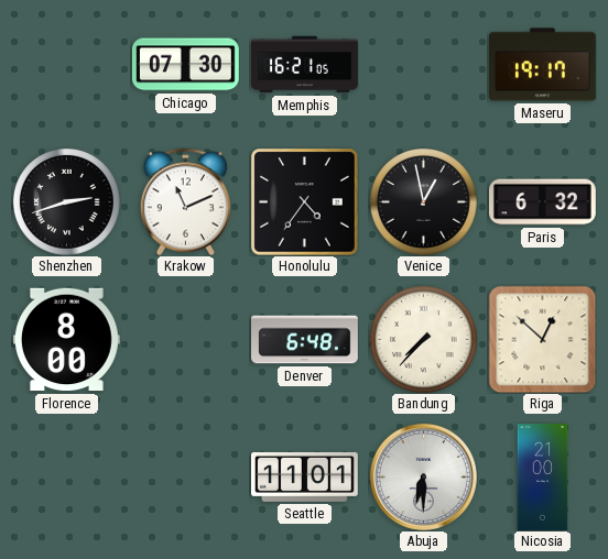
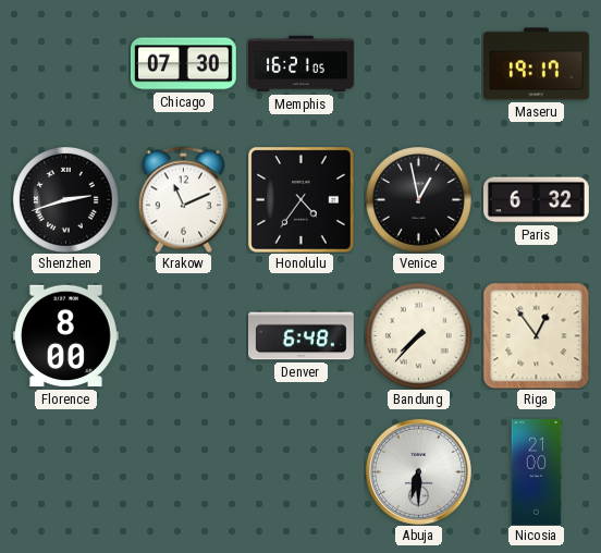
Riga: 12:52 -> 12:54
Seattle: 11:01 -> none
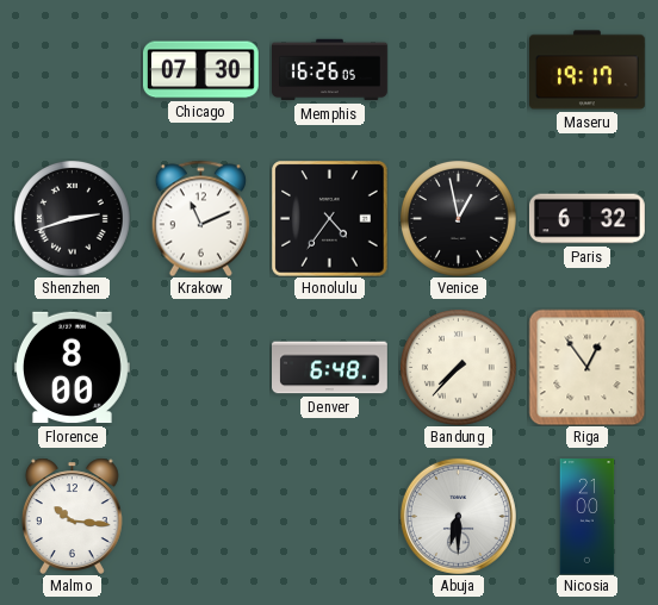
Memphis: 16:21 -> 16:26
Malmo: none -> 10:16
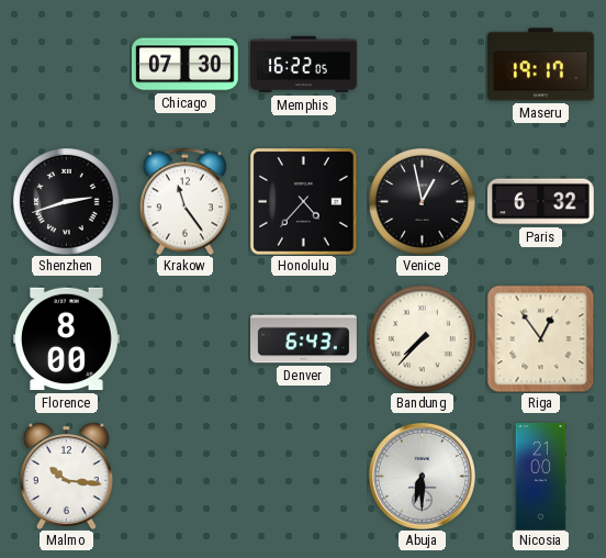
Memphis: 16:26 -> 16:22
Krakow: 11:11 -> 11:24
Honolulu: 4:36 -> 4:37
Denver: 6:48 -> 6:43
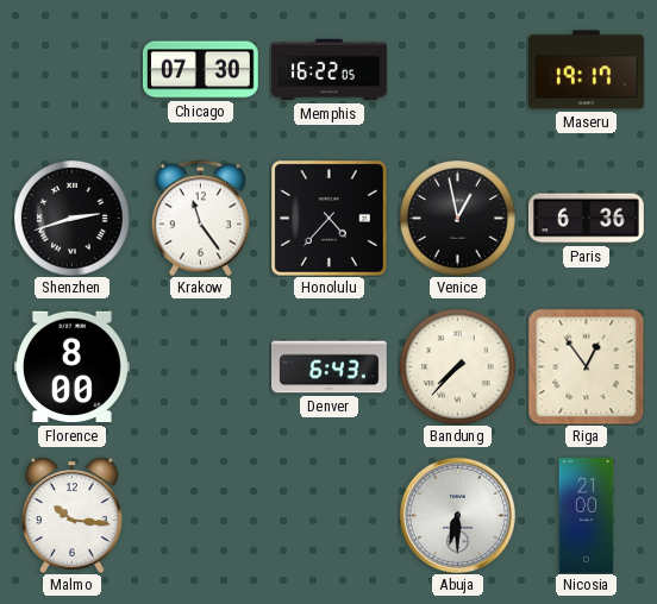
Paris: 6:32 -> 6:36
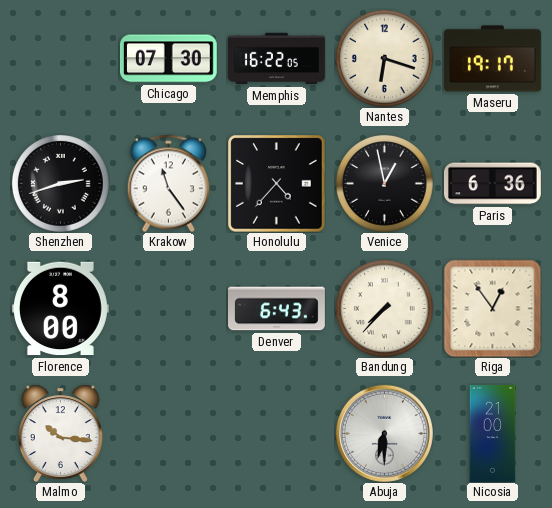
Nantes: none -> 6:18
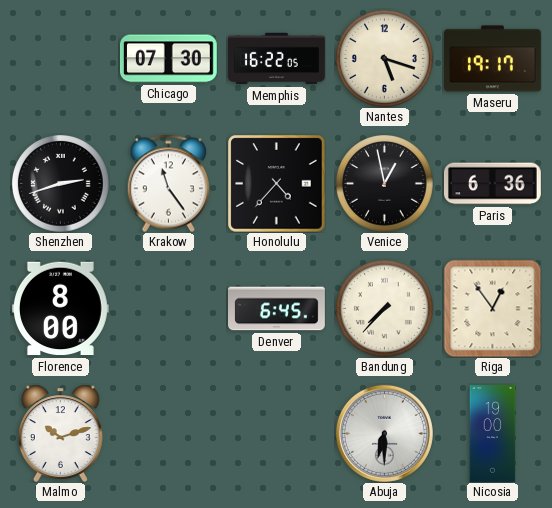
Nantes: 6:18 -> 5:18
Denver: 6:43 -> 6:45
Malmo: 10:16 -> 10:12
Nicosia: 21:00 -> 19:00
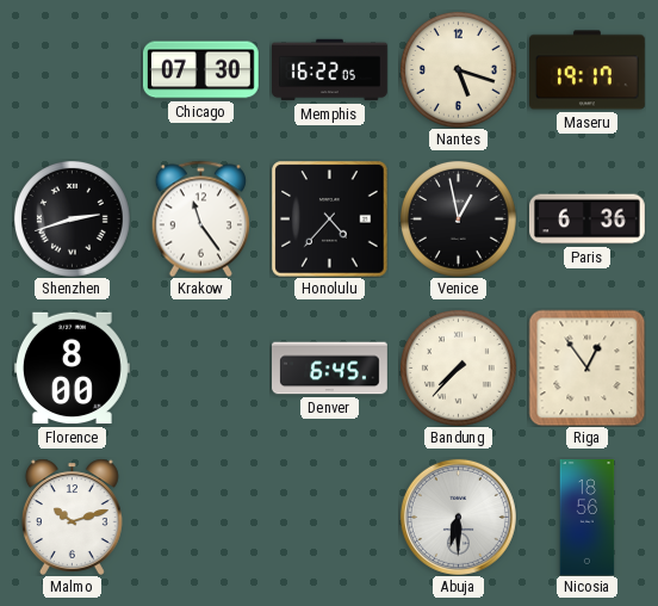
Nicosia: 19:00 -> 18:56
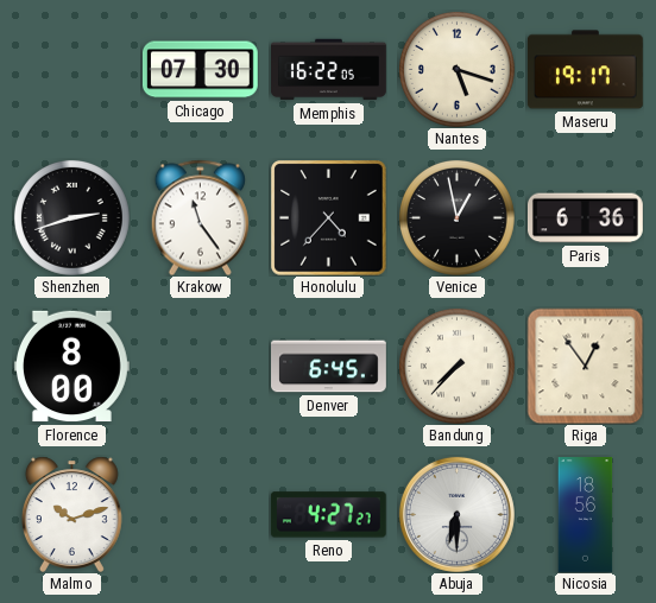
Reno: none -> 4:27
